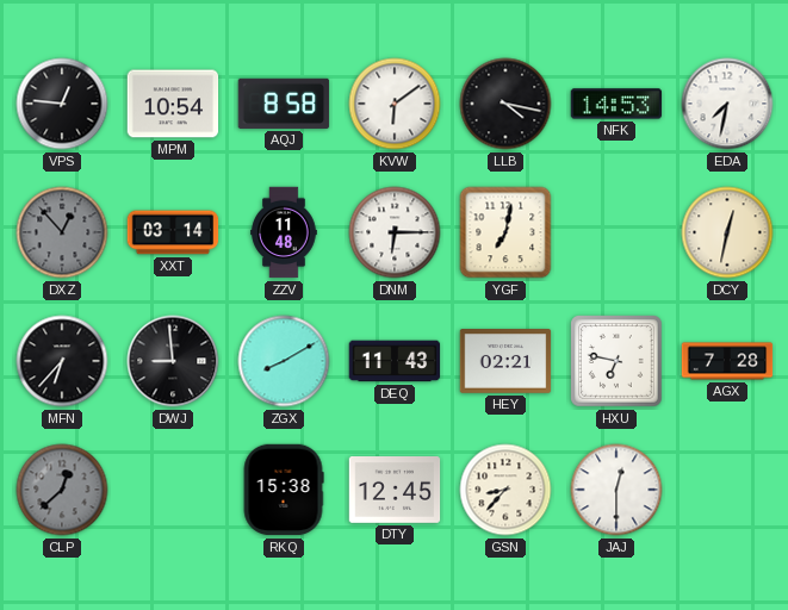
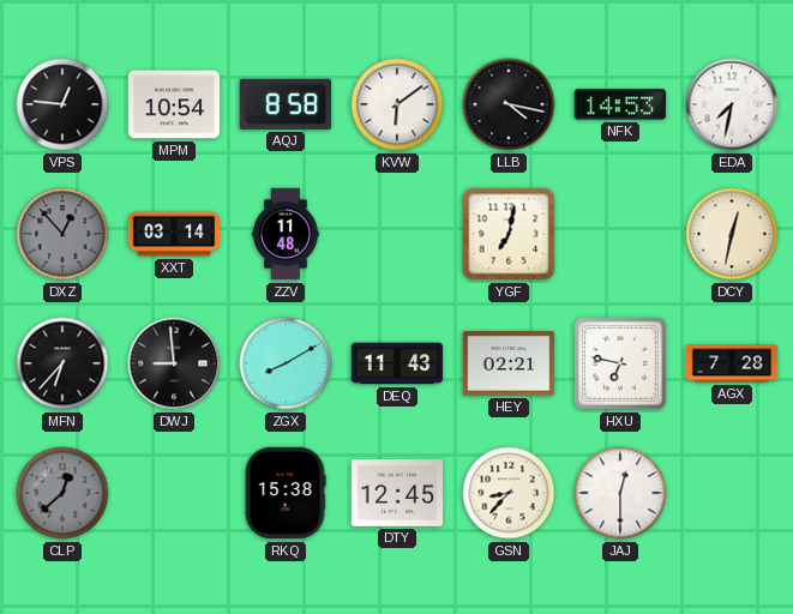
DNM: 6:15 -> none
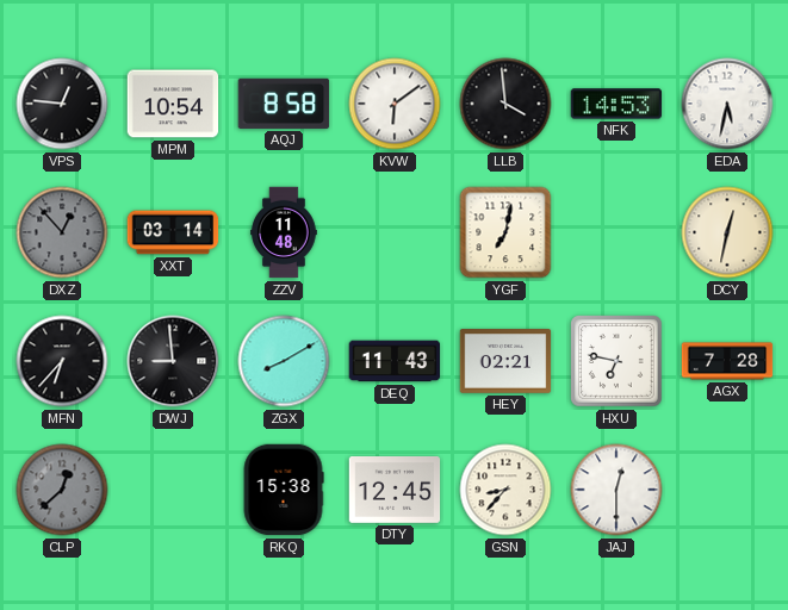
LLB: 4:17 -> 3:59
EDA: 7:32 -> 5:32
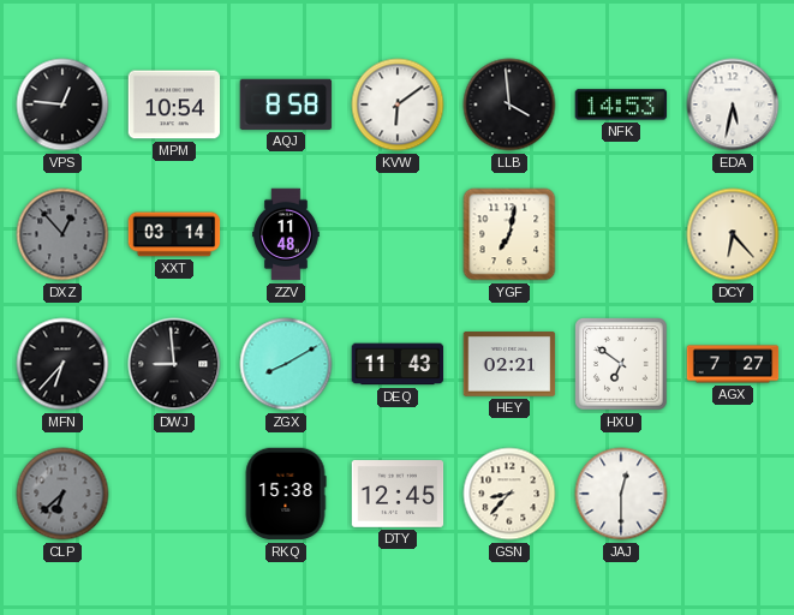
DCY: 12:32 -> 6:23
HXU: 6:47 -> 6:51
AGX: 7:28 -> 7:27
CLP: 12:38 -> 6:38
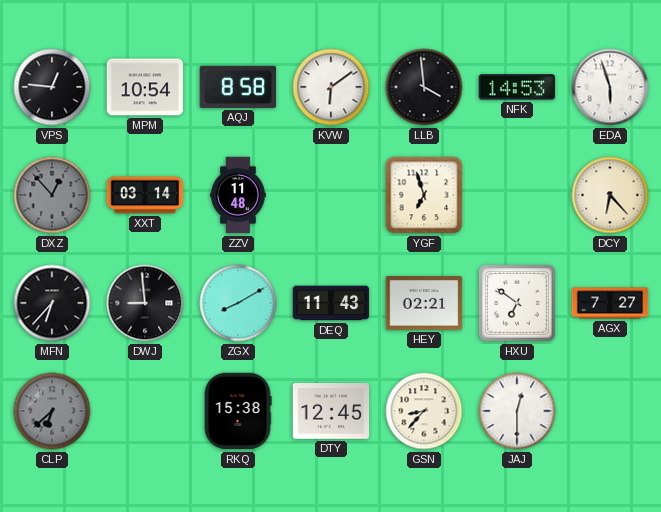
EDA: 5:32 -> 5:57
YGF: 7:02 -> 6:57
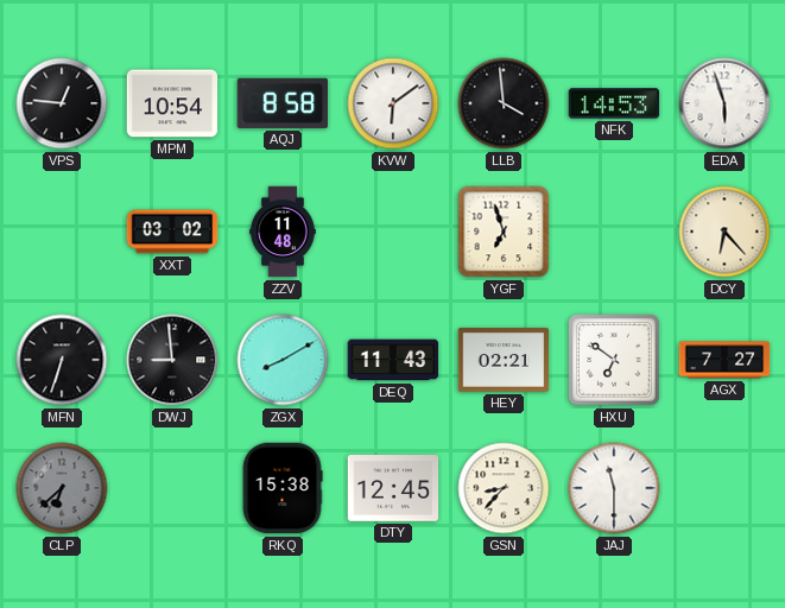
DXZ: 12:53 -> none
XXT: 03:14 -> 03:02
MFN: 6:37 -> 6:33
JAJ: 12:30 -> 11:30
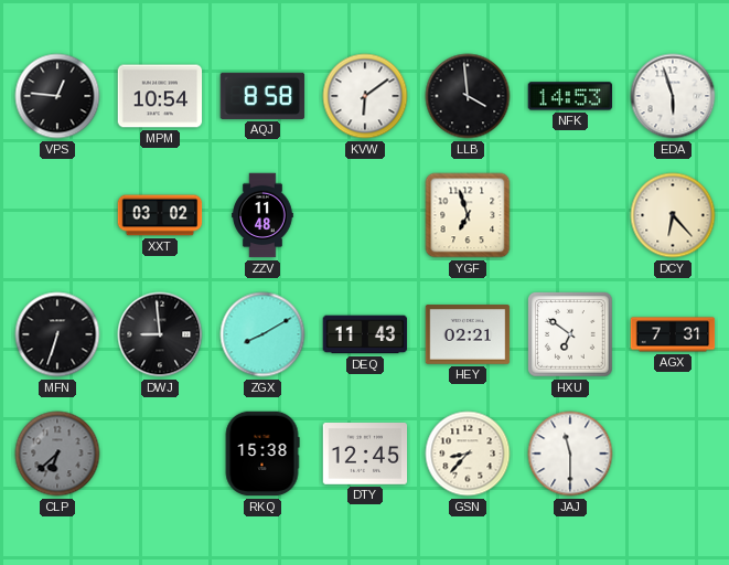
AGX: 7:27 -> 7:31
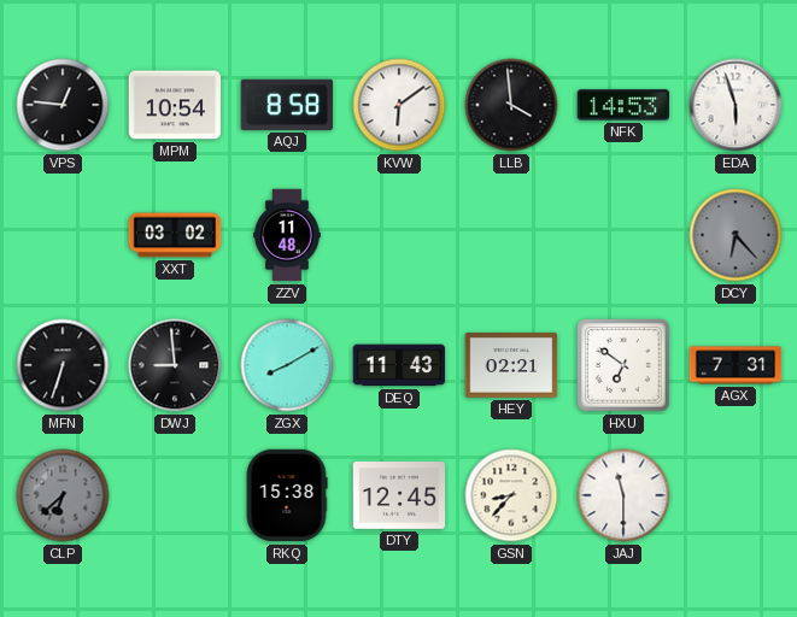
YGF: 6:57 -> none
DCY dial: cream -> grey
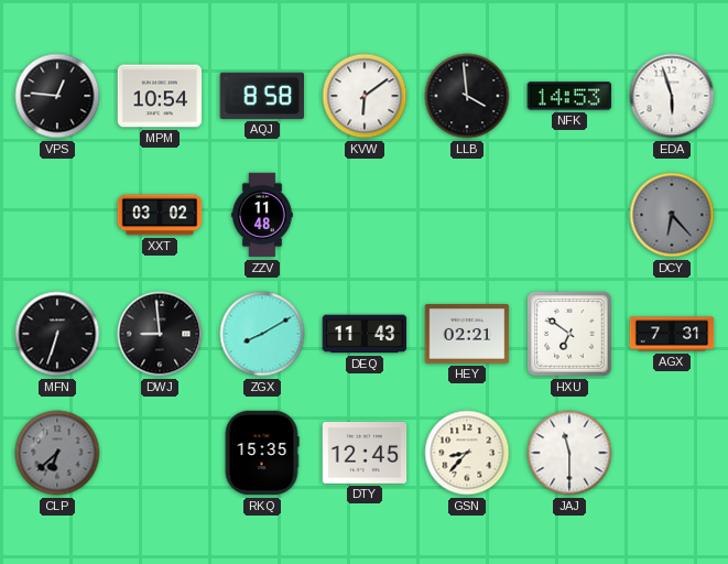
RKQ: 15:38 -> 15:35
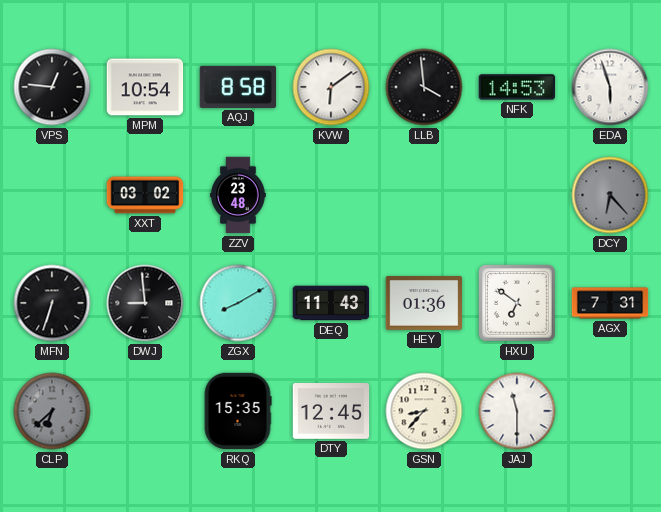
ZZV: 11:48 -> 23:48
HEY: 02:21 -> 01:36
